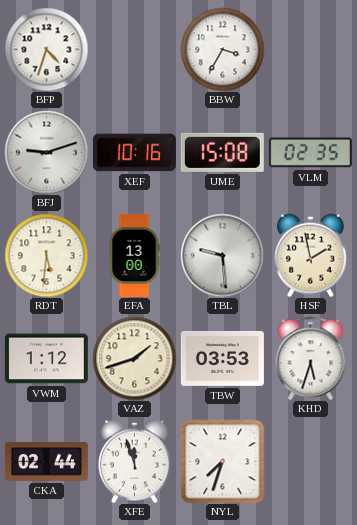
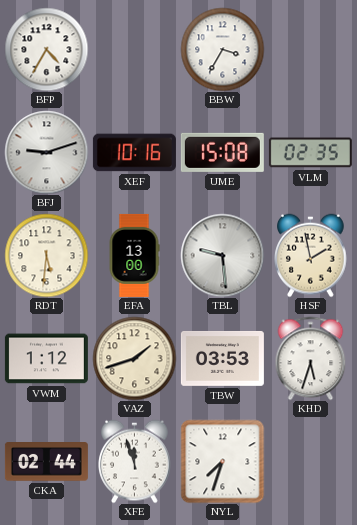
BFP: 4:33 -> 4:35
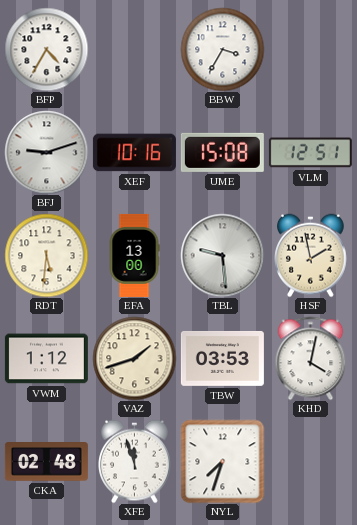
VLM: 02:35 -> 12:51
KHD: 5:33 -> 4:02
CKA: 02:44 -> 02:48
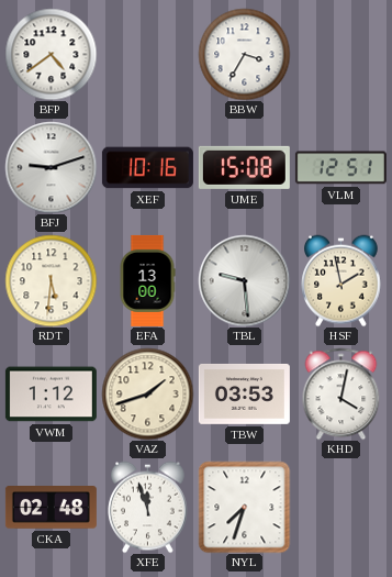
BFP: 4:35 -> 4:39
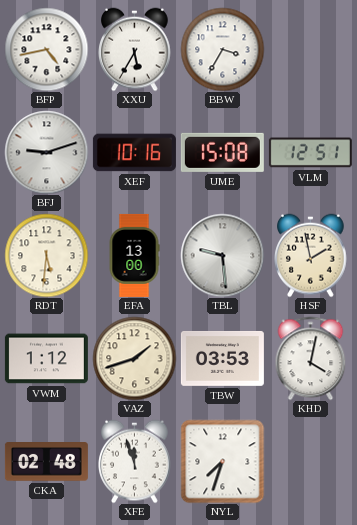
BFP: 4:39 -> 4:43
XXU: none -> 5:35
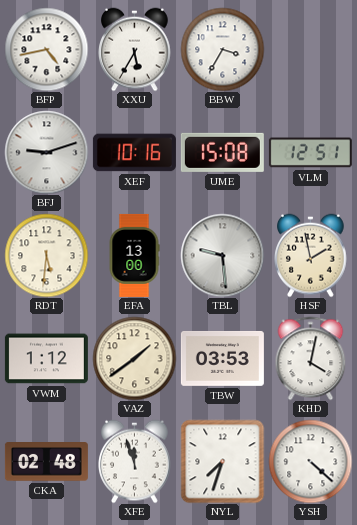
VAZ: 1:42 -> 1:39
YSH: none -> 4:22
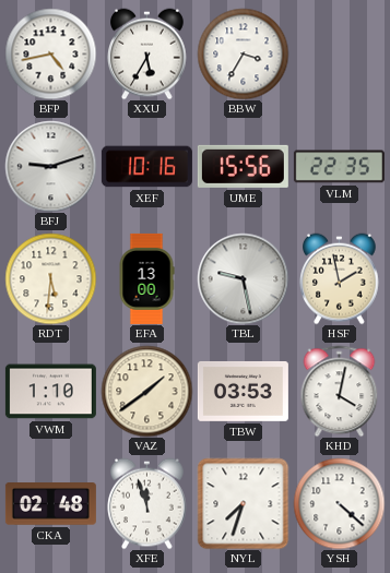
UME: 15:08 -> 15:56
VLM: 12:51 -> 22:35
TBL: 9:29 -> 9:28
VWM: 1:12 -> 1:10
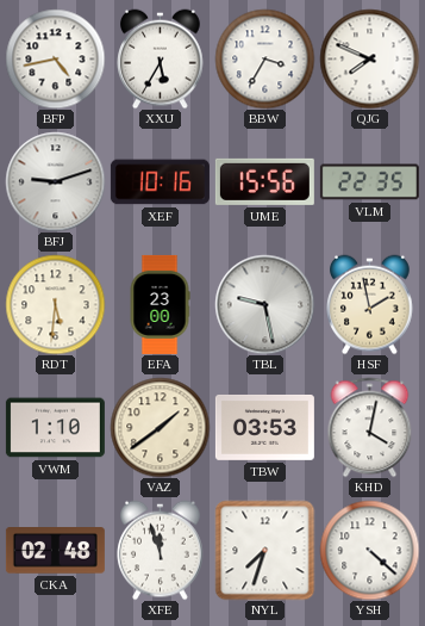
QJG: none -> 7:49
EFA: 13:00 -> 23:00
